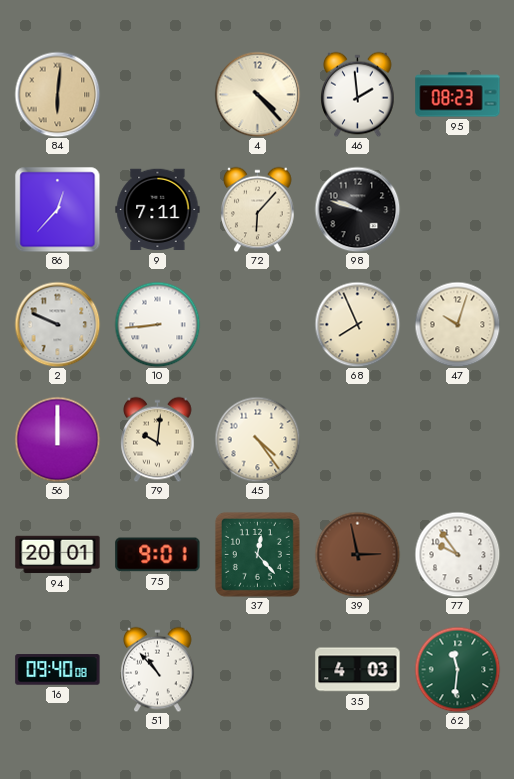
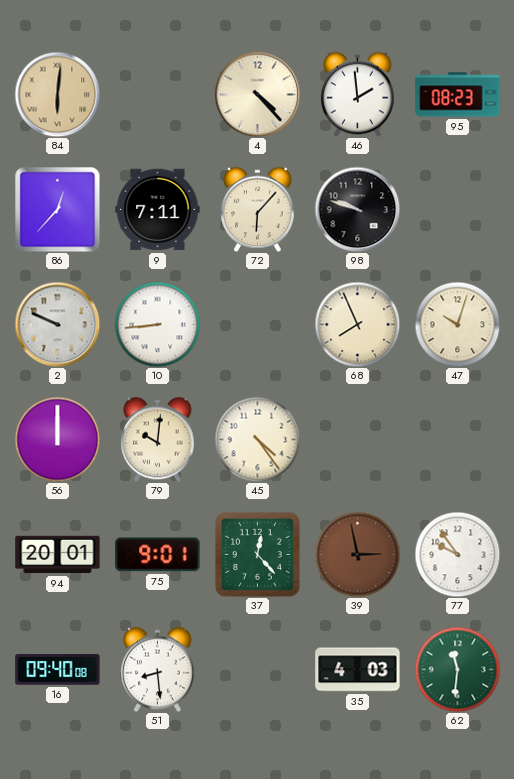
51: 10:53 -> 8:29
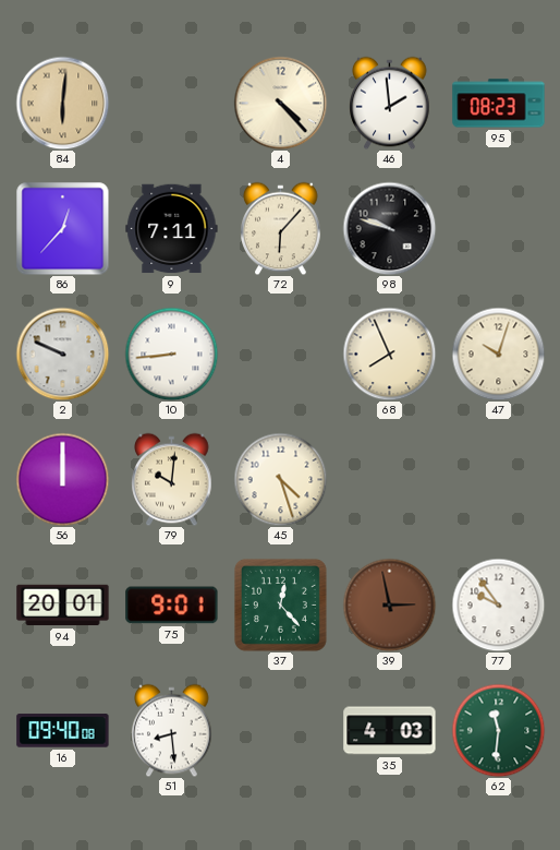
45: 4:24 -> 4:27
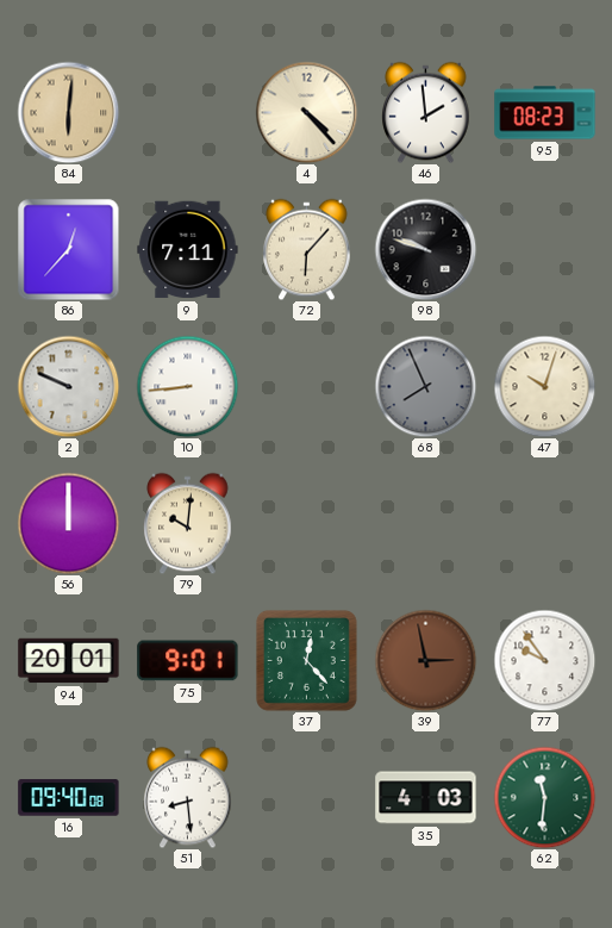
68 dial: cream -> grey
45: 4:27 -> none
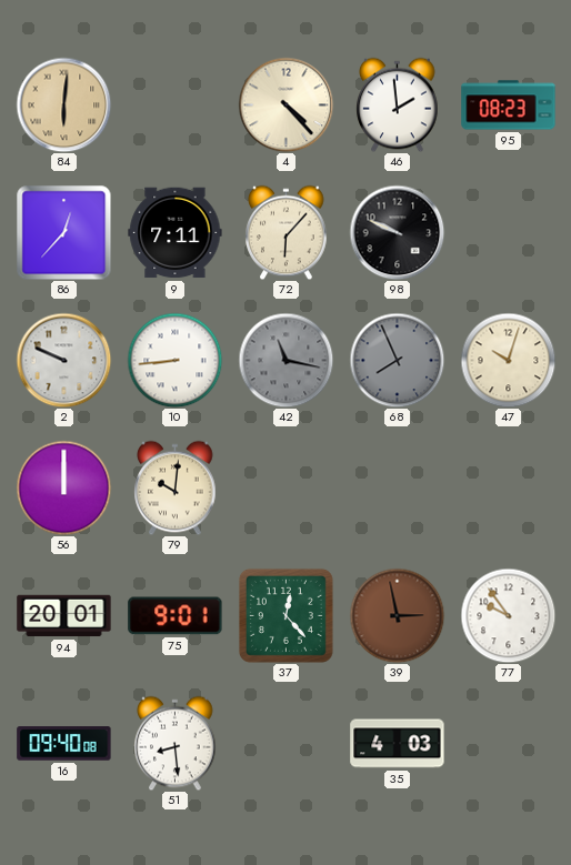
98: 9:48 -> 9:49
42: none -> 11:17
62: 11:31 -> none
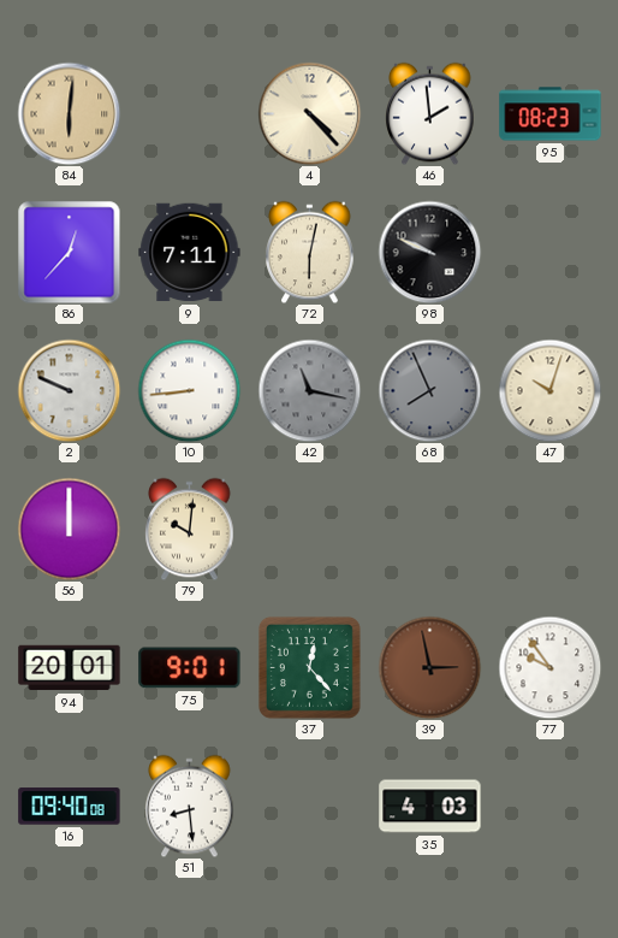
72: 6:07 -> 6:02
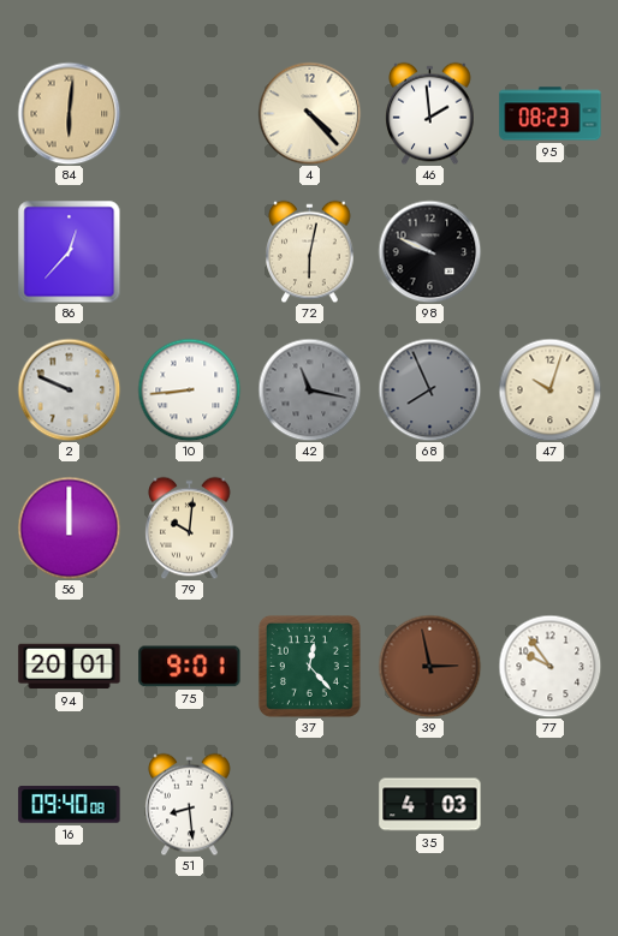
9: 7:11 -> none
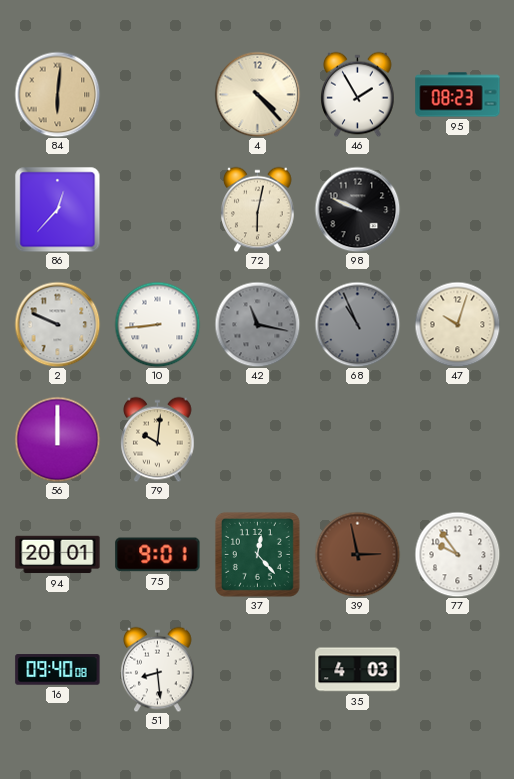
46: 1:59 -> 1:55
68: 7:56 -> 10:56
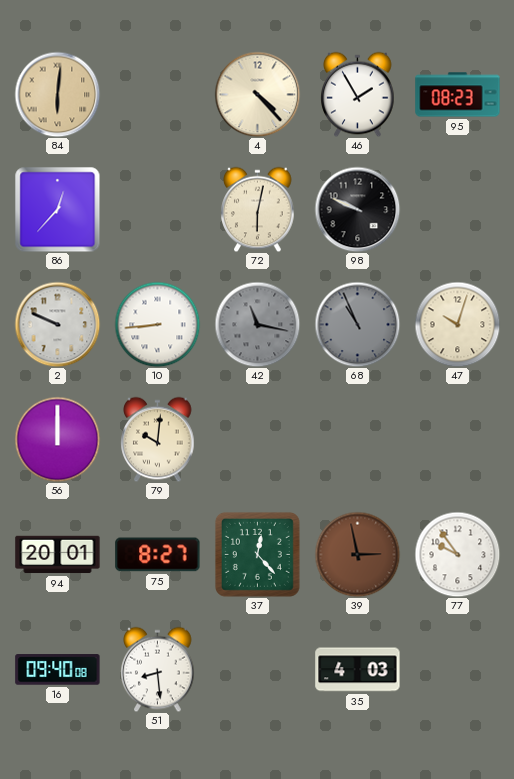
75: 9:01 -> 8:27
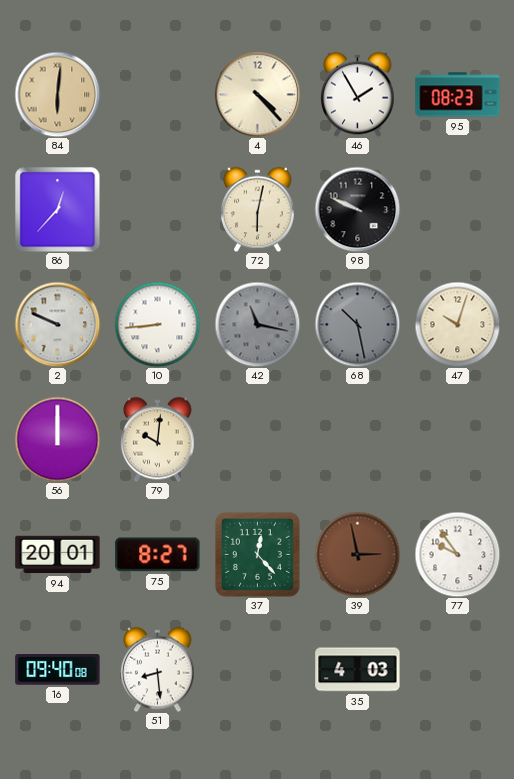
68: 10:56 -> 10:28
